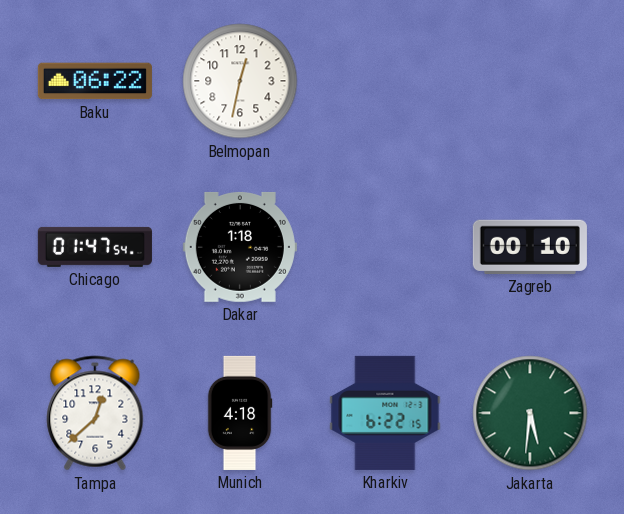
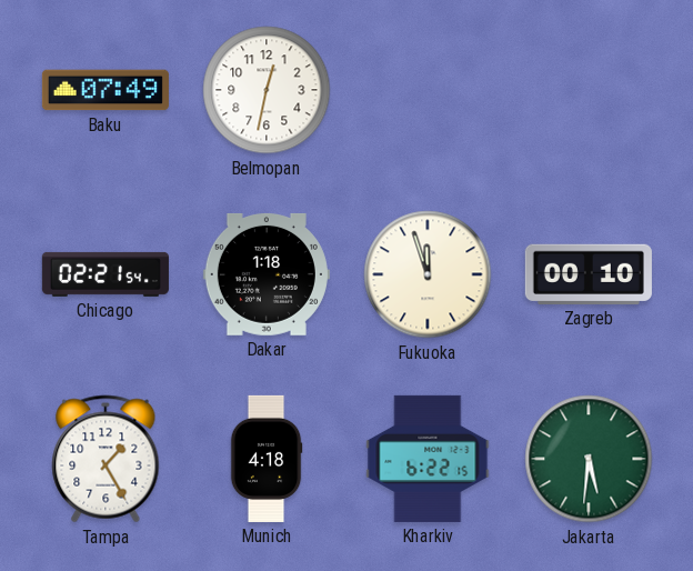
Baku: 06:22 -> 07:49
Chicago: 01:47 -> 02:21
Fukuoka: none -> 11:57
Tampa: 12:38 -> 1:25
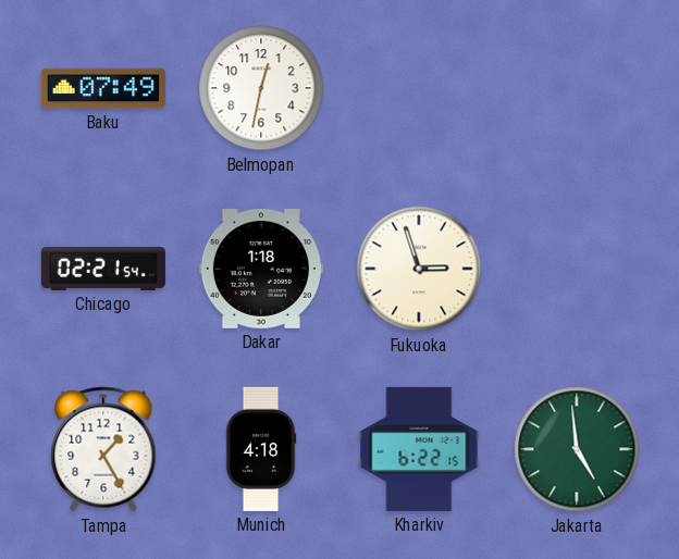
Fukuoka: 11:57 -> 2:57
Zagreb: 00:10 -> none
Jakarta: 5:31 -> 4:59
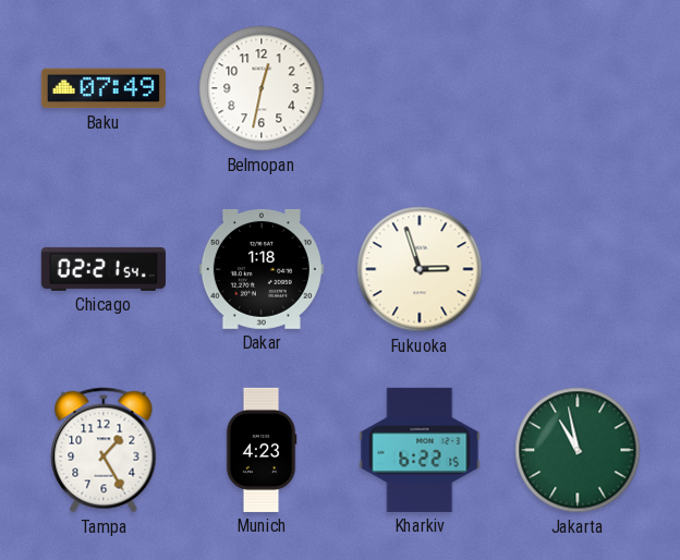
Munich: 4:18 -> 4:23
Jakarta: 4:59 -> 10:58
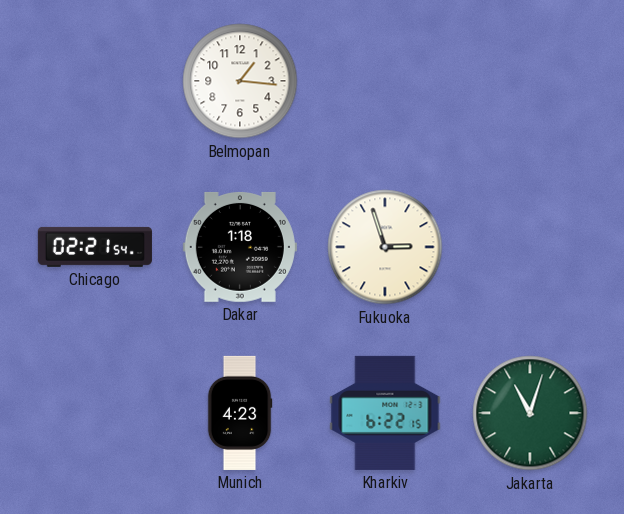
Baku: 07:49 -> none
Belmopan: 12:32 -> 1:16
Tampa: 1:25 -> none
Jakarta: 10:58 -> 11:03
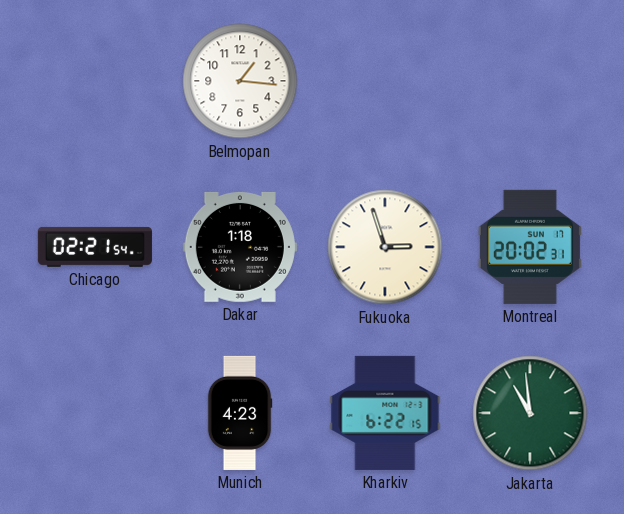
Montreal: none -> 20:02
Jakarta: 11:03 -> 10:59
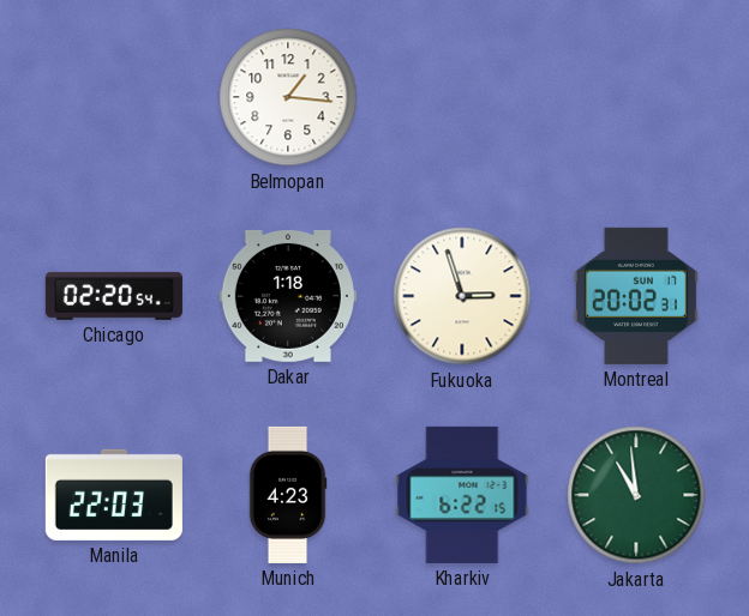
Chicago: 02:21 -> 02:20
Manila: none -> 22:03
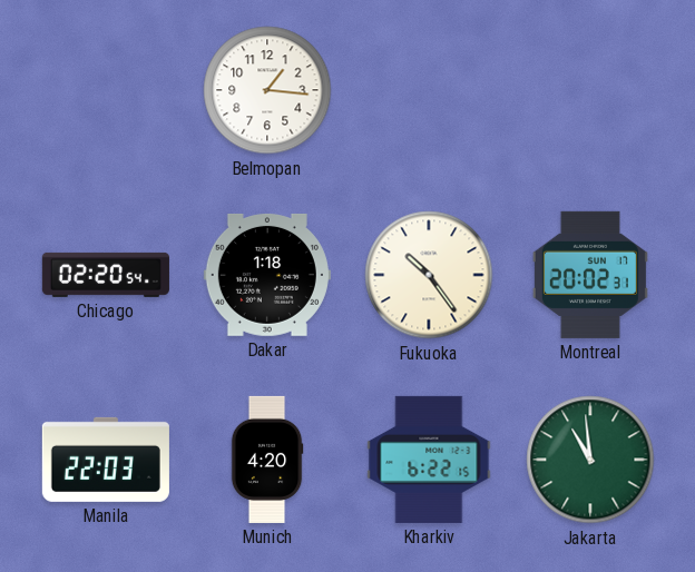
Fukuoka: 2:57 -> 10:24
Munich: 4:23 -> 4:20
